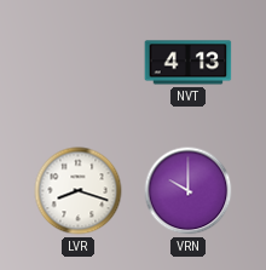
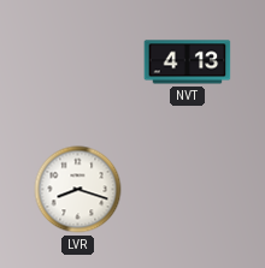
VRN: 10:00 -> none
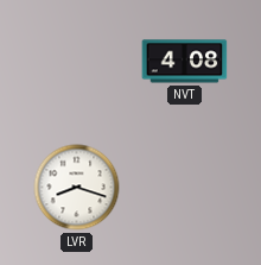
NVT: 4:13 -> 4:08
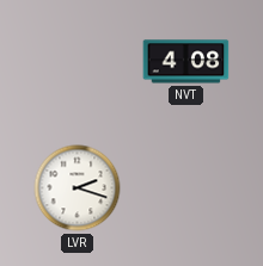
LVR: 8:18 -> 2:18
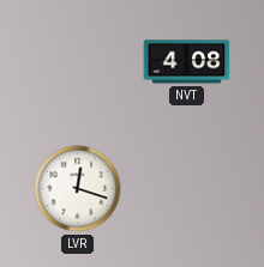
LVR: 2:18 -> 12:18
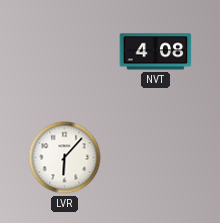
LVR: 12:18 -> 6:07
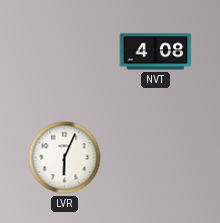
LVR: 6:07 -> 6:04
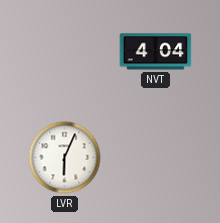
NVT: 4:08 -> 4:04
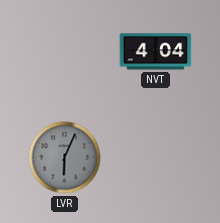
LVR dial: white -> grey
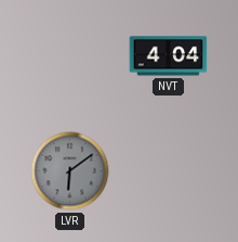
LVR: 6:04 -> 6:09
